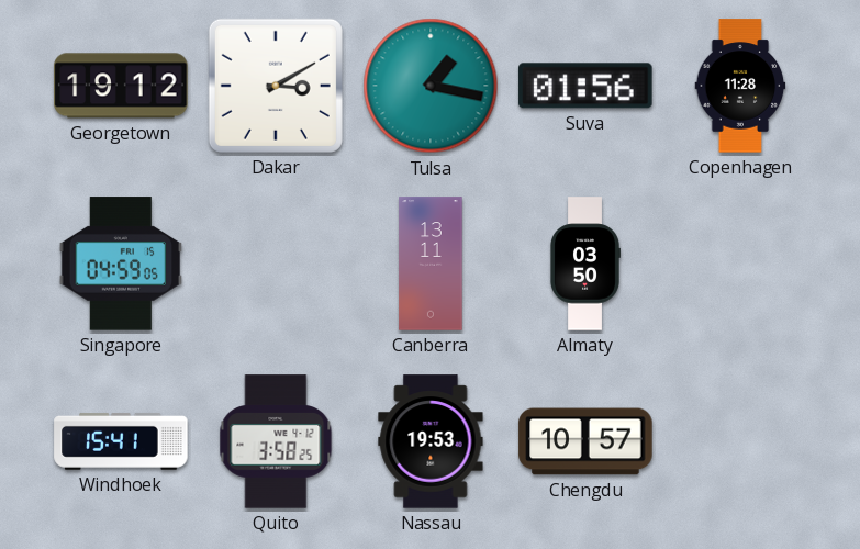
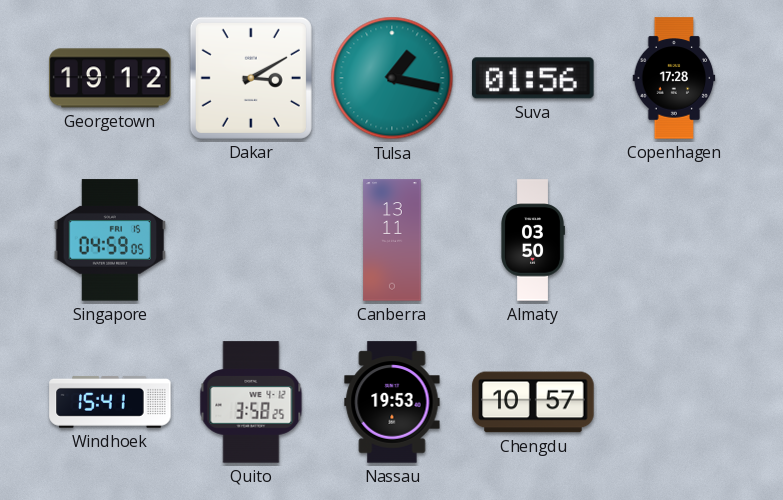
Copenhagen: 11:28 -> 17:28
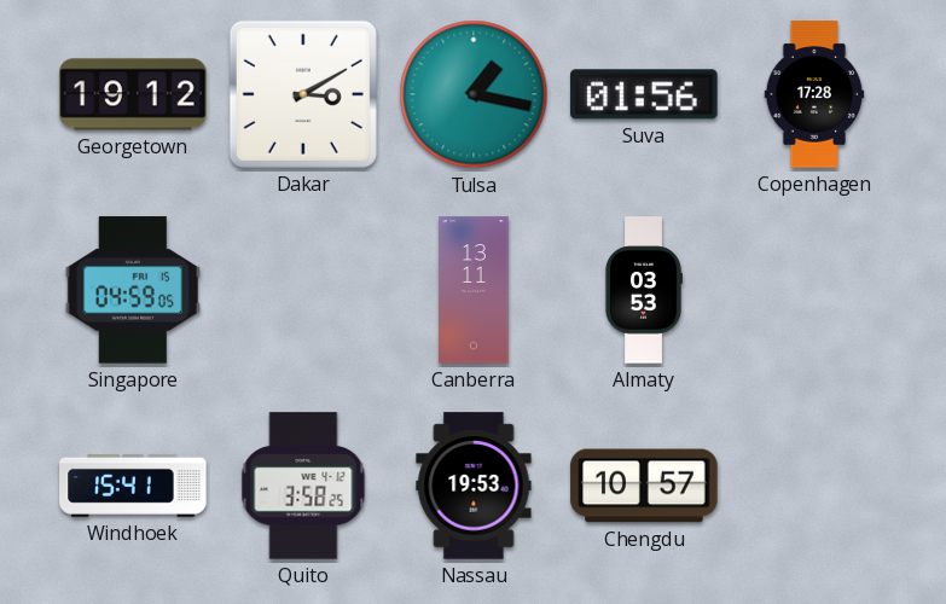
Almaty: 03:50 -> 03:53
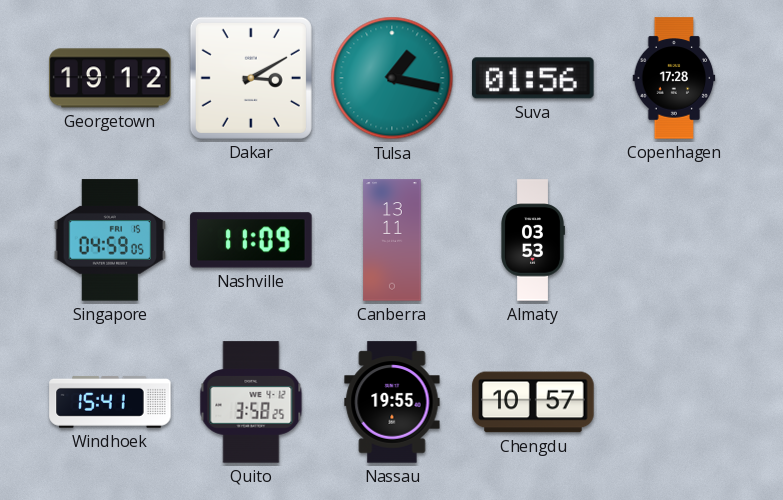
Nashville: none -> 11:09
Nassau: 19:53 -> 19:55
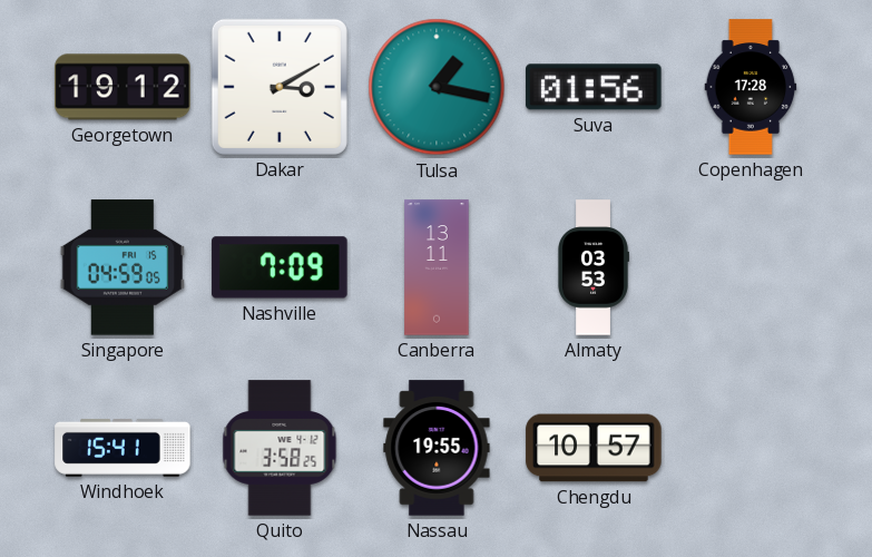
Nashville: 11:09 -> 7:09
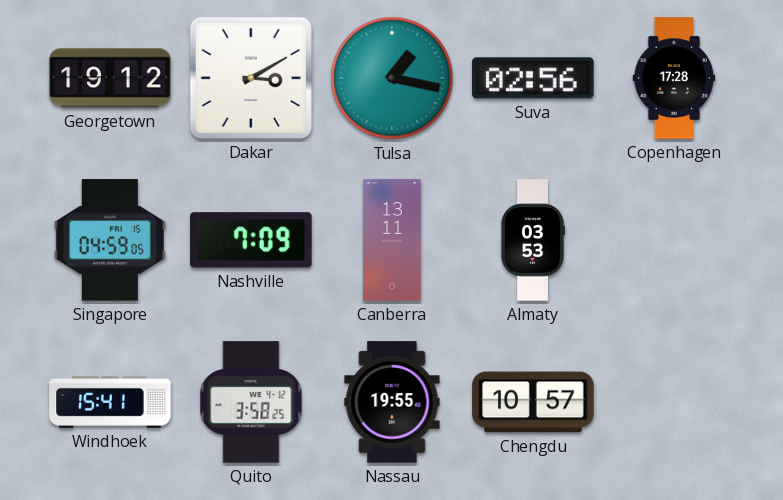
Suva: 01:56 -> 02:56
